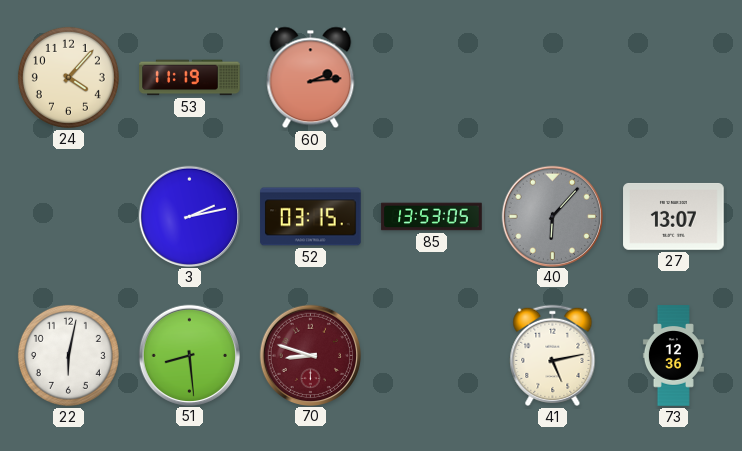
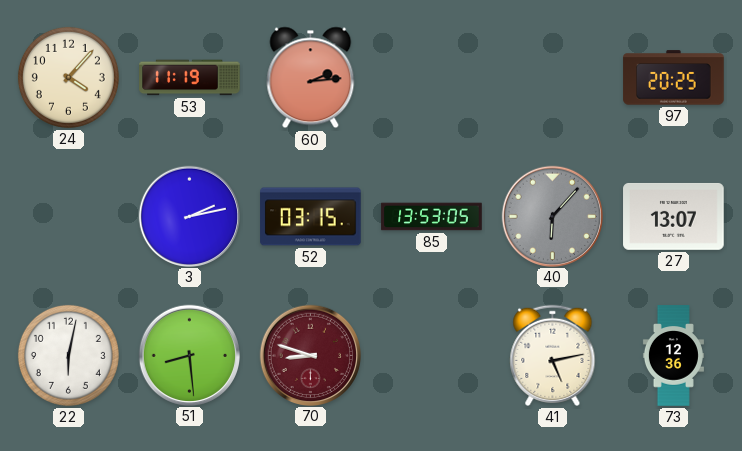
97: none -> 20:25
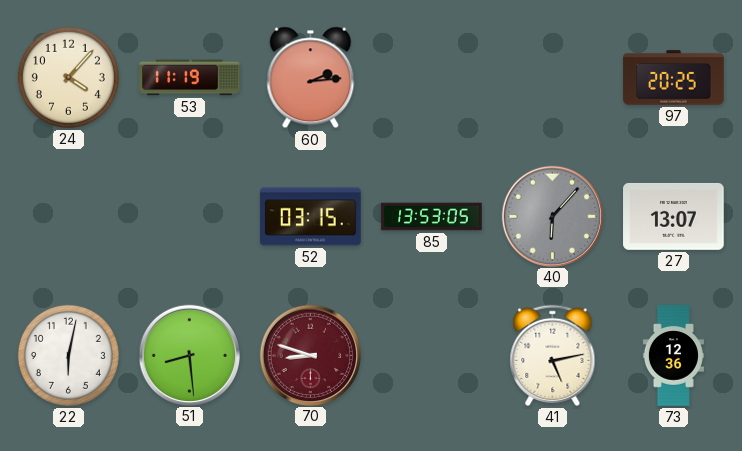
3: 2:13 -> none
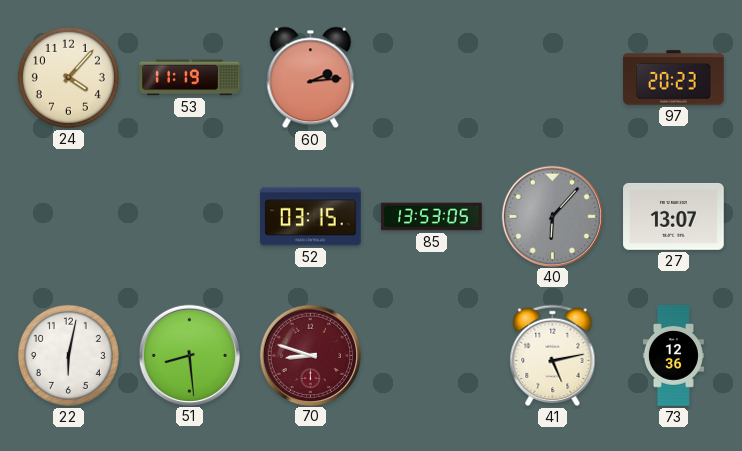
97: 20:25 -> 20:23
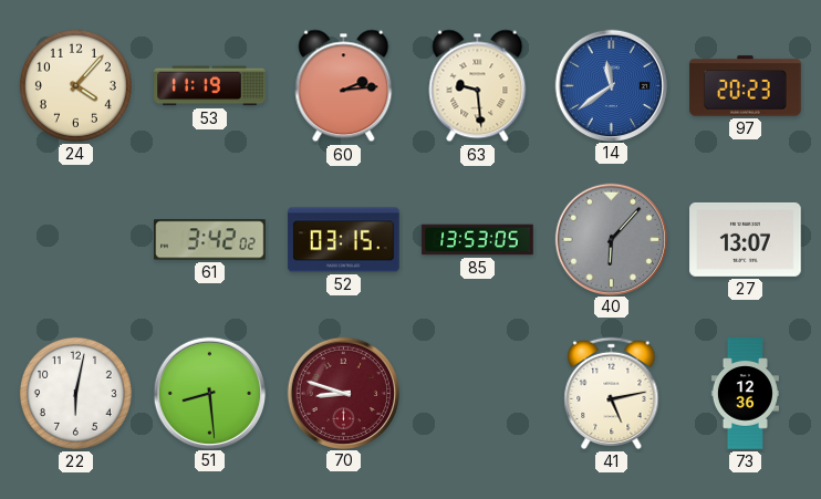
63: none -> 9:29
14: none -> 11:39
61: none -> 3:42
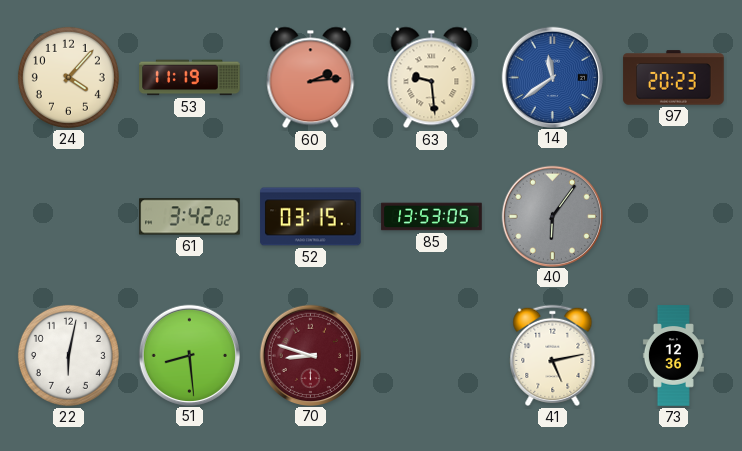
40: 6:07 -> 6:06
27: 13:07 -> none
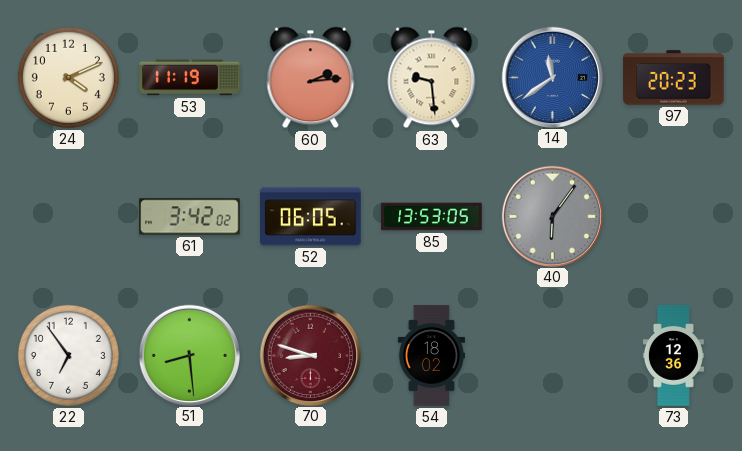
24: 4:07 -> 4:11
52: 03:15 -> 06:05
22: 6:02 -> 6:54
54: none -> 18:02
41: 5:13 -> none
